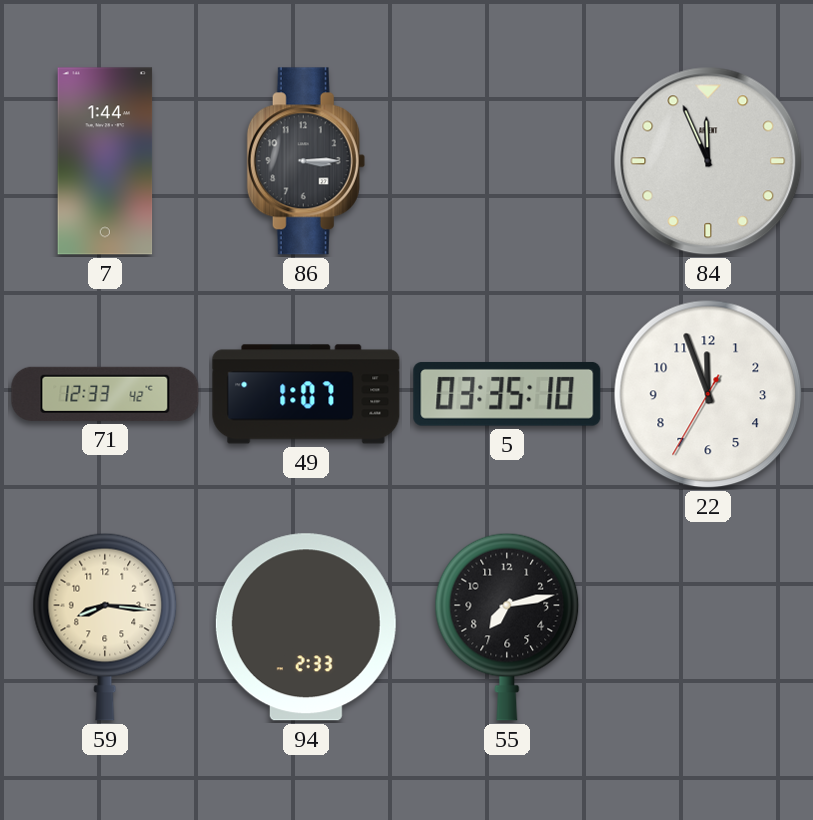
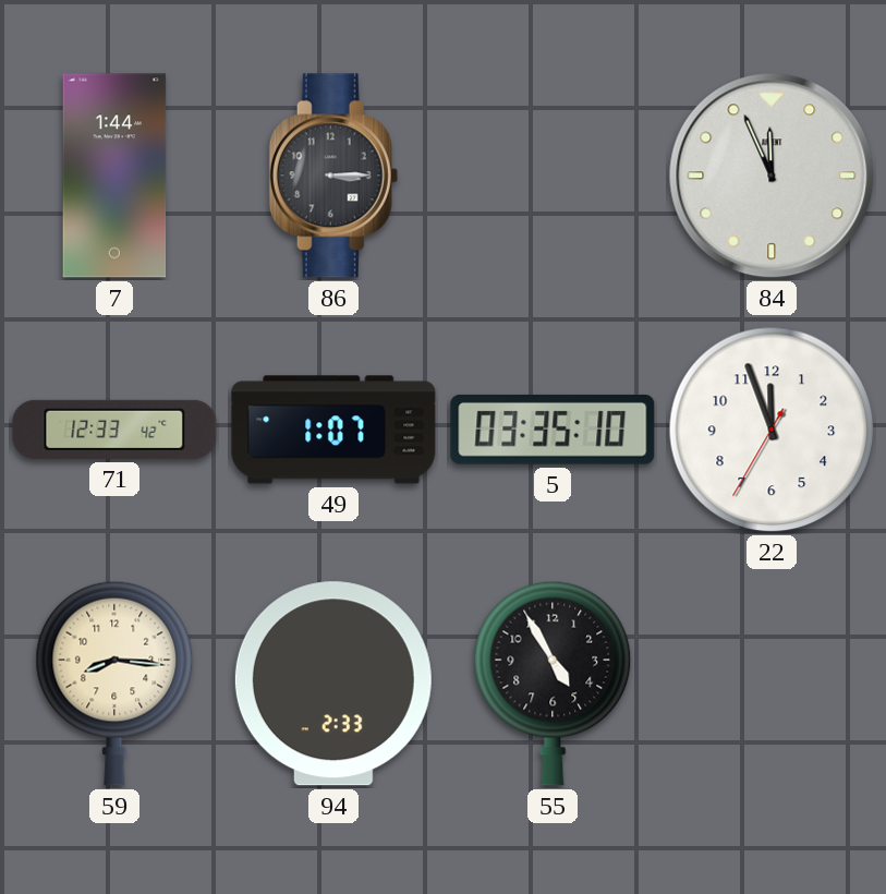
55: 7:13 -> 4:55
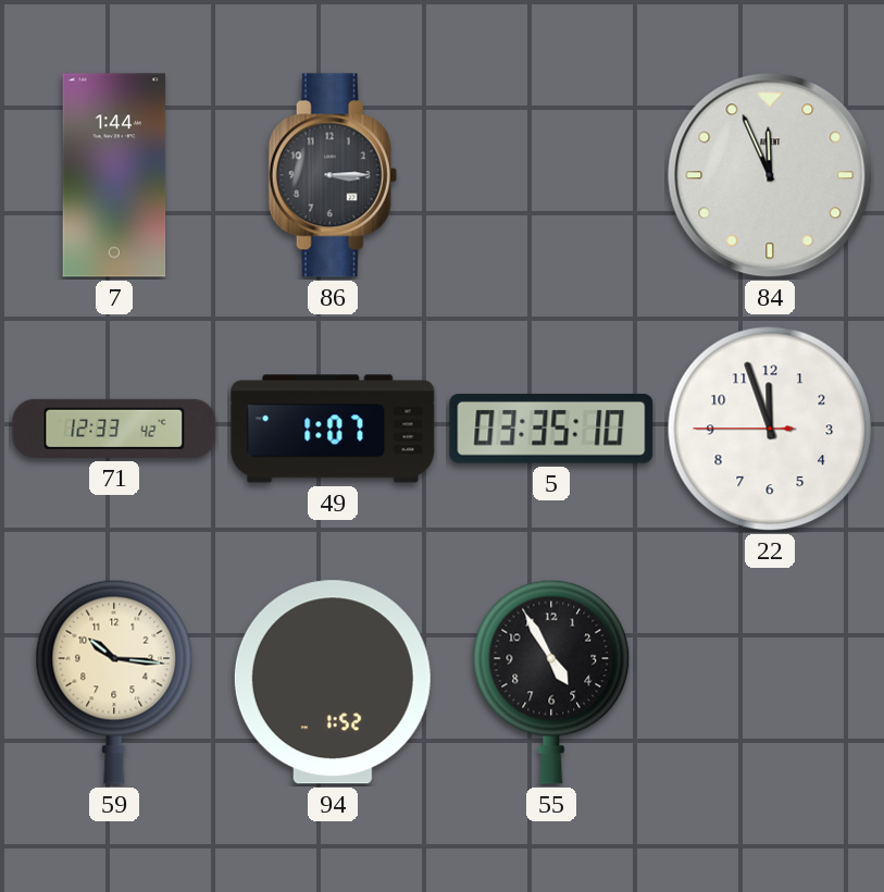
22: 11:56:35 -> 11:56:45
59: 8:16 -> 10:16
94: 2:33 -> 1:52
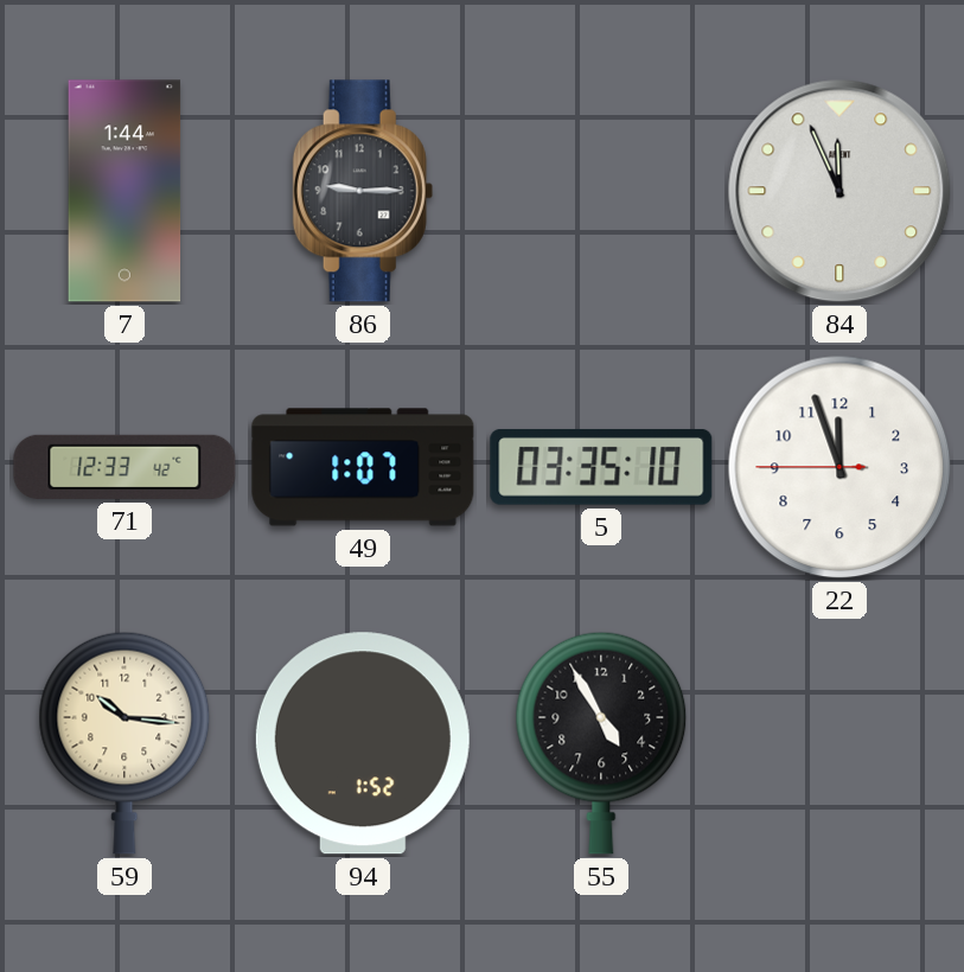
86: 3:15 -> 9:15
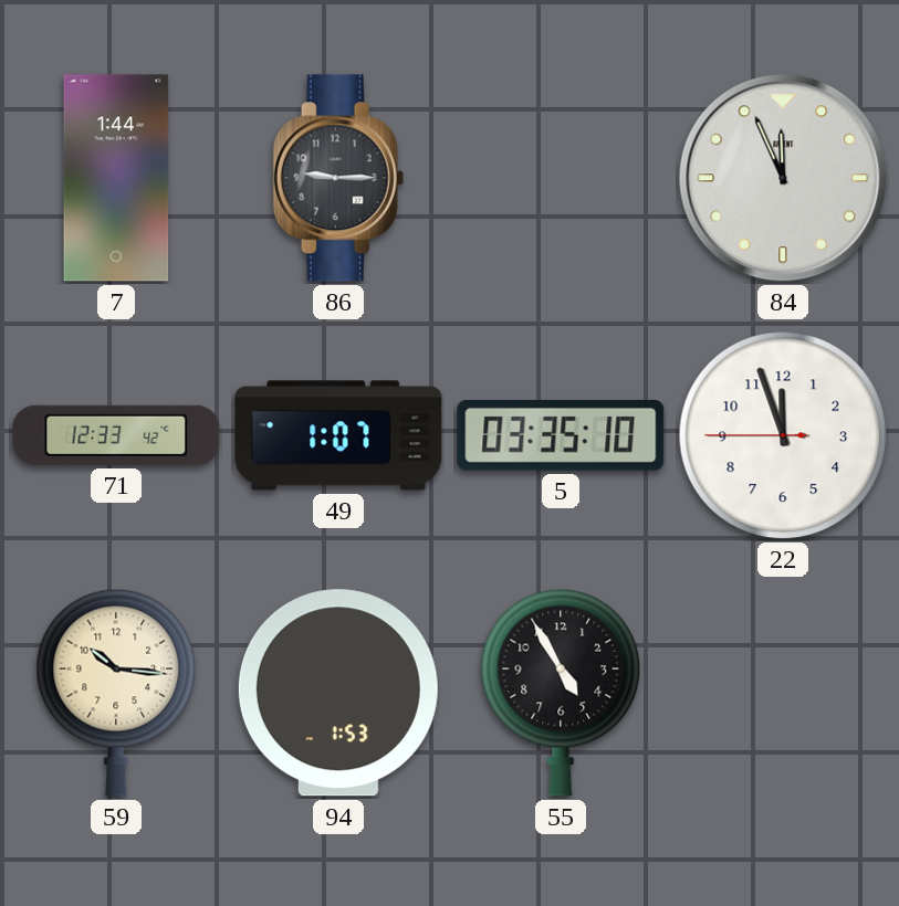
94: 1:52 -> 1:53
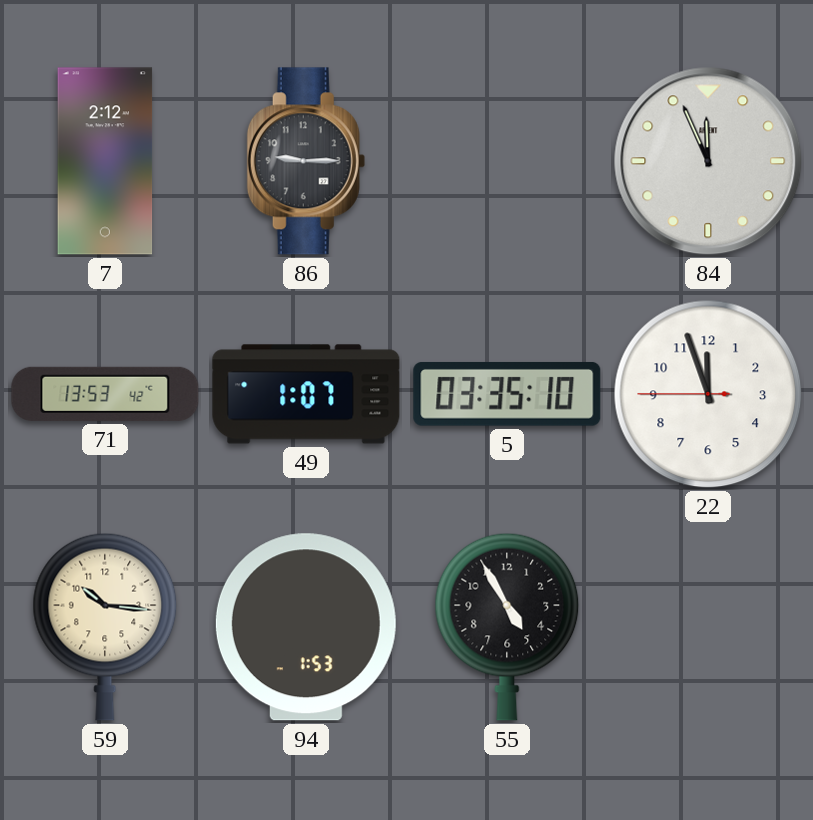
7: 1:44 -> 2:12
71: 12:33 -> 13:53
